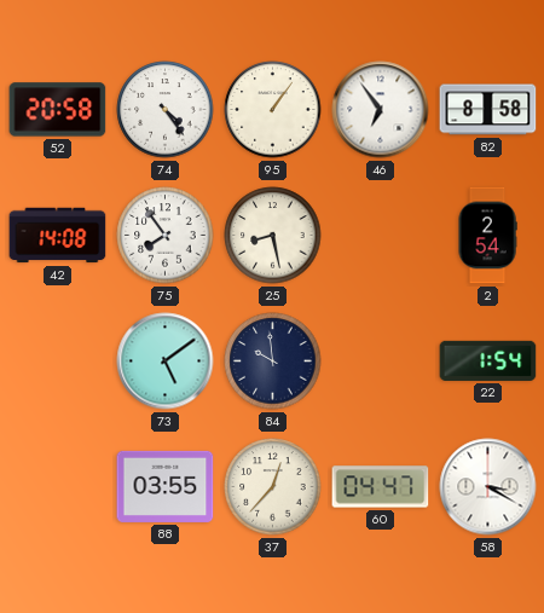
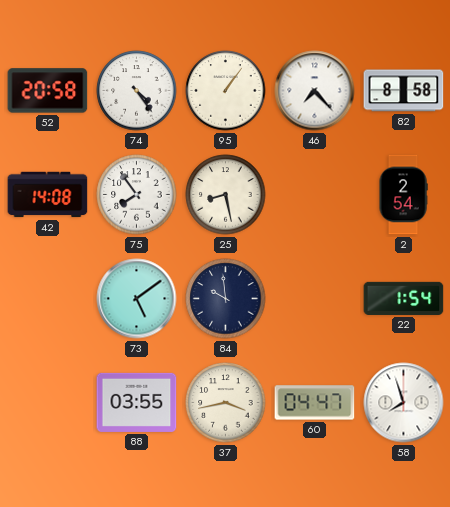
46: 6:54 -> 7:23
37: 12:37 -> 3:43
58: 3:20 -> 7:57
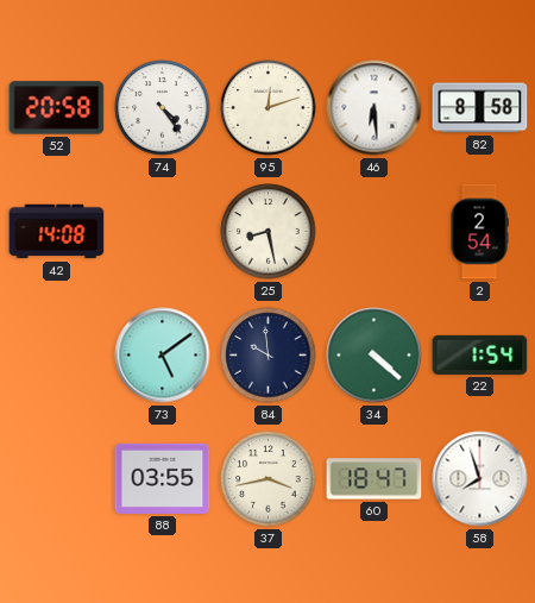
95: 1:06 -> 12:12
46: 7:23 -> 6:29
75: 7:54 -> none
34: none -> 4:22
60: 04:47 -> 18:47
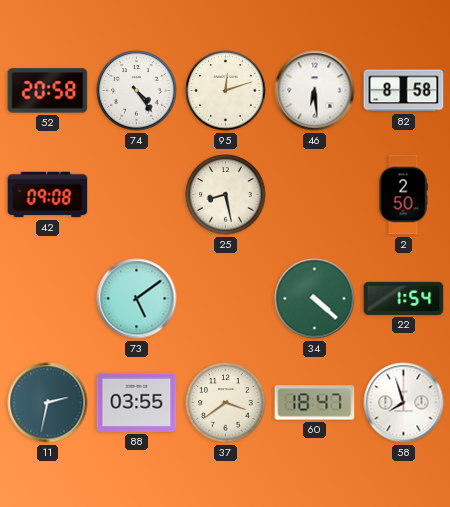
42: 14:08 -> 09:08
2: 2:54 -> 2:50
84: 9:59 -> none
11: none -> 2:32
37: 3:43 -> 3:39
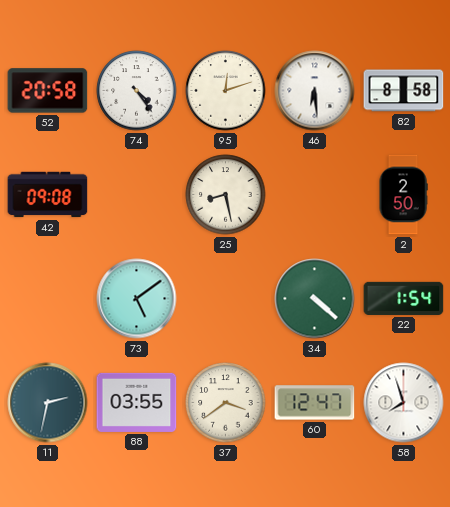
60: 18:47 -> 12:47
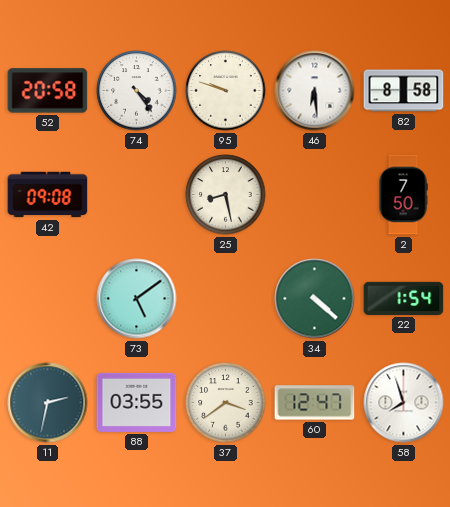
95: 12:12 -> 9:48
2: 2:50 -> 7:50
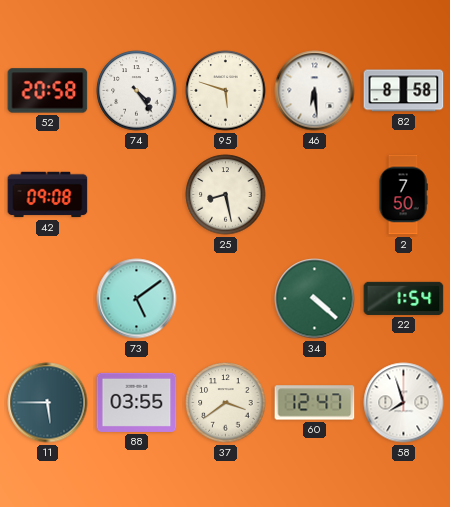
95: 9:48 -> 5:48
11: 2:32 -> 5:45
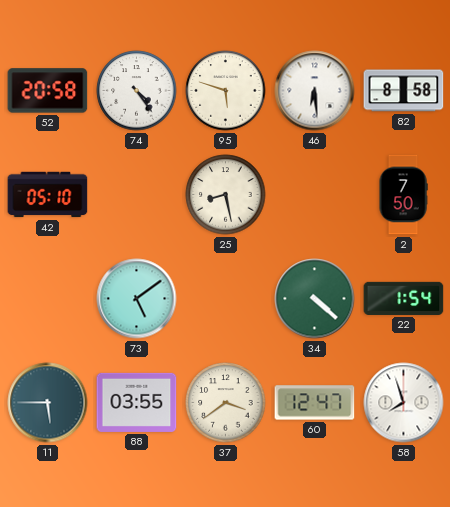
42: 09:08 -> 05:10
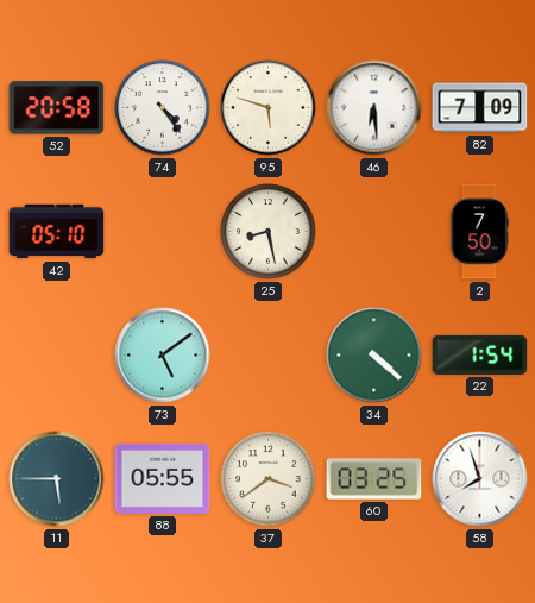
82: 8:58 -> 7:09
88: 03:55 -> 05:55
60: 12:47 -> 03:25
